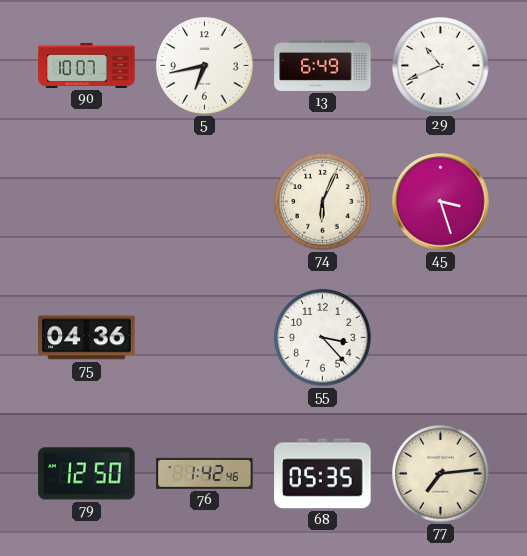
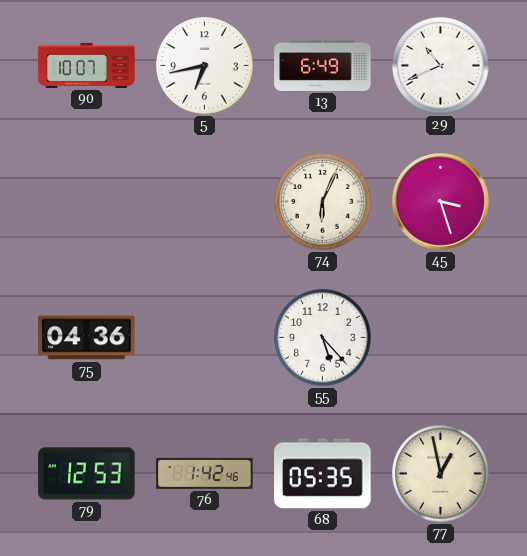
55: 3:23 -> 5:23
79: 12:50 -> 12:53
77: 7:14 -> 12:58
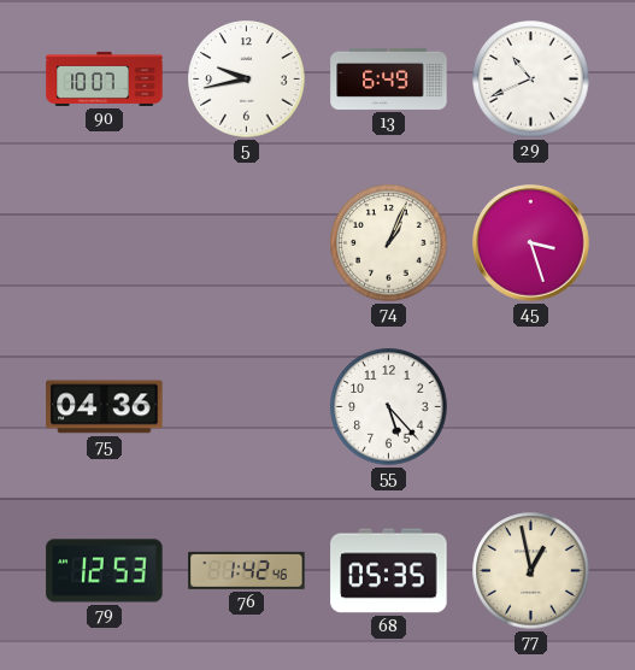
5: 6:43 -> 9:43
74: 6:04 -> 1:04
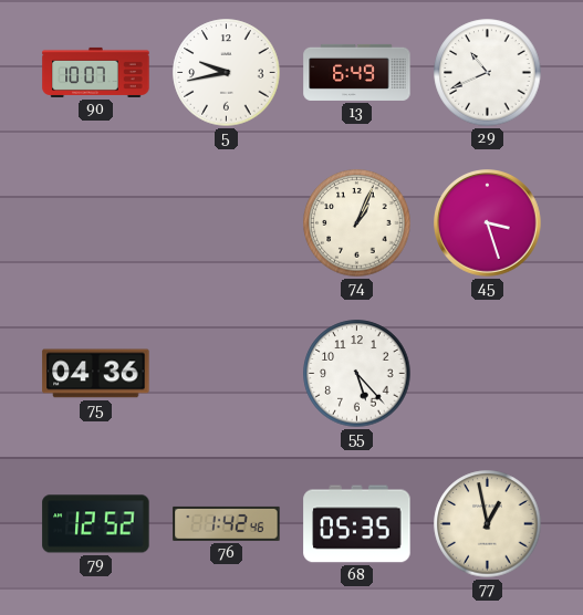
79: 12:53 -> 12:52
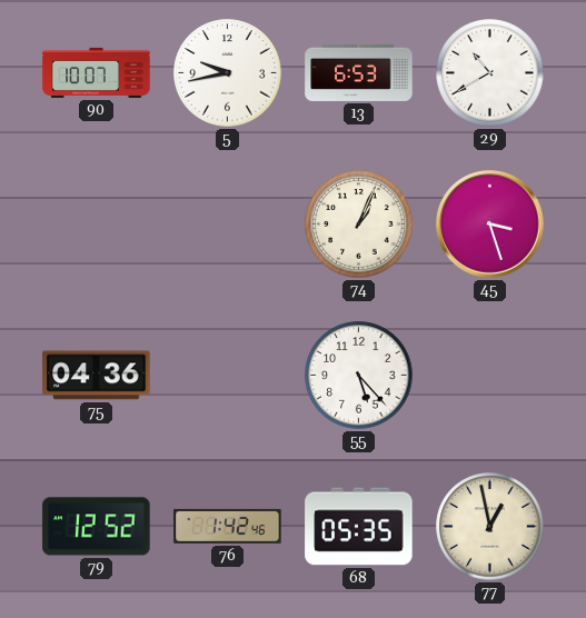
13: 6:49 -> 6:53
29: 10:41 -> 10:40
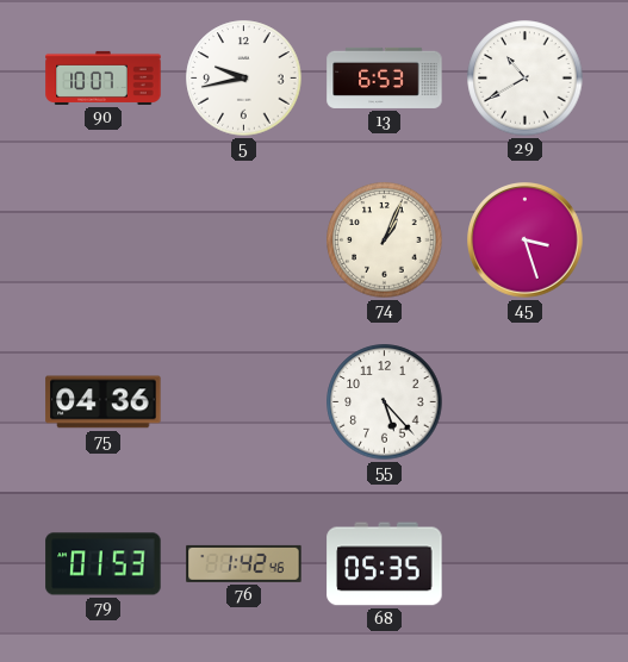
79: 12:52 -> 01:53
77: 12:58 -> none
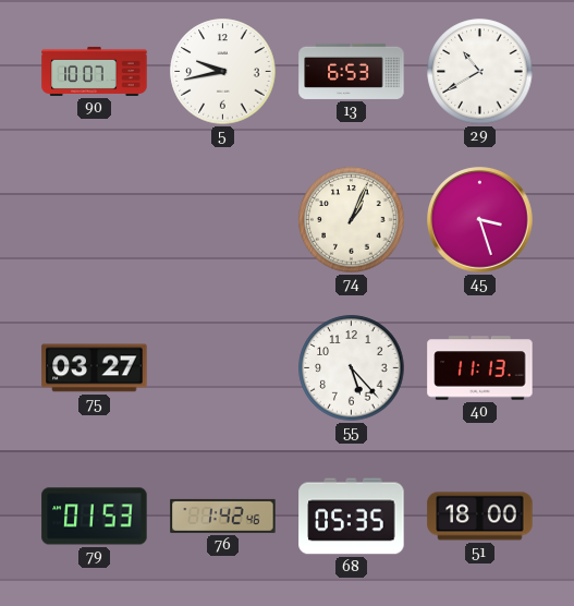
75: 04:36 -> 03:27
40: none -> 11:13
51: none -> 18:00
